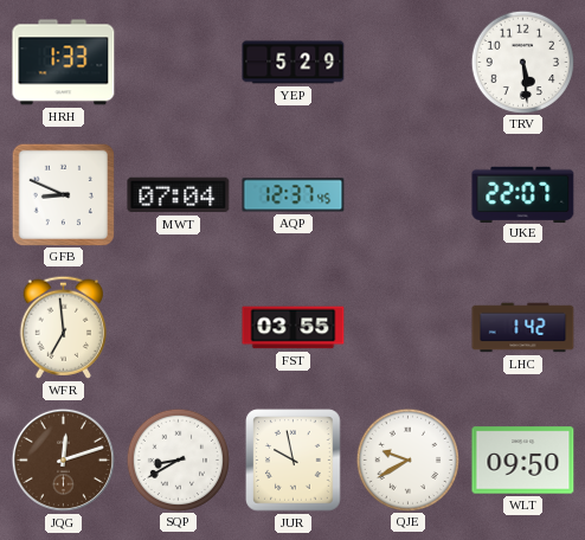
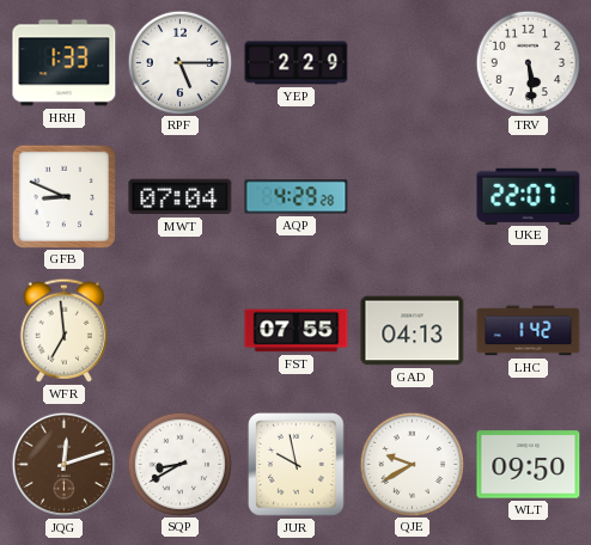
RPF: none -> 5:15
YEP: 5:29 -> 2:29
AQP: 12:37 -> 4:29
FST: 03:55 -> 07:55
GAD: none -> 04:13
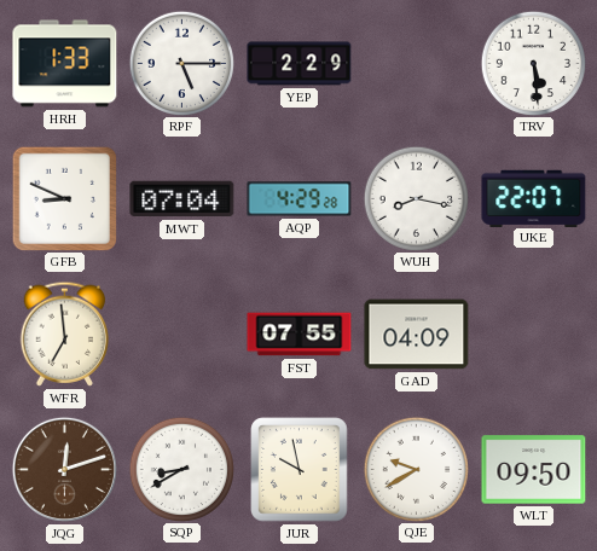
WUH: none -> 8:17
GAD: 04:13 -> 04:09
LHC: 1:42 -> none
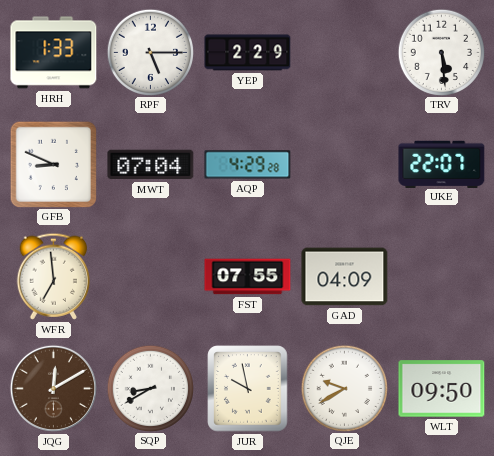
WUH: 8:17 -> none
JQG: 12:12 -> 12:10
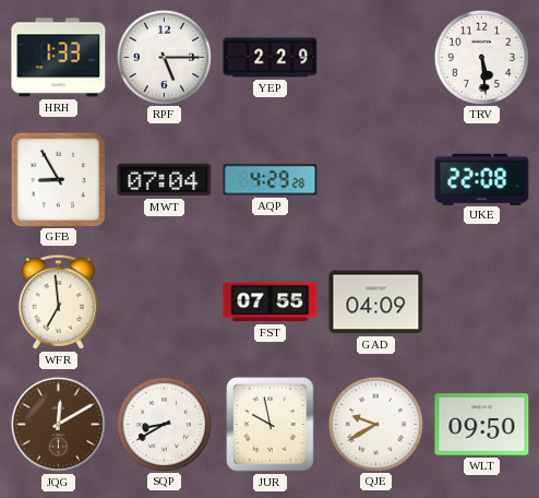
GFB: 8:49 -> 8:55
UKE: 22:07 -> 22:08
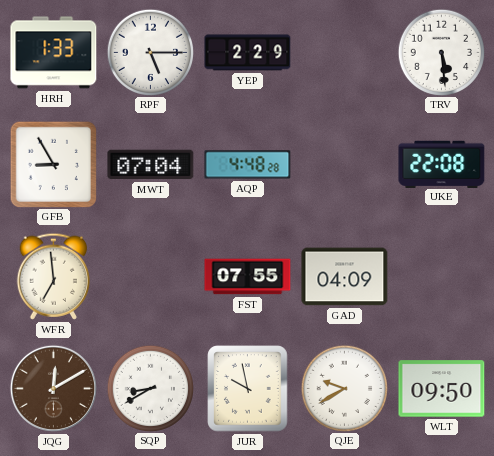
AQP: 4:29 -> 4:48
